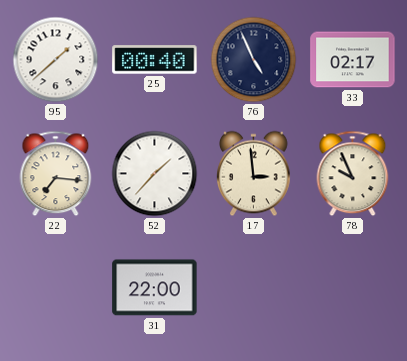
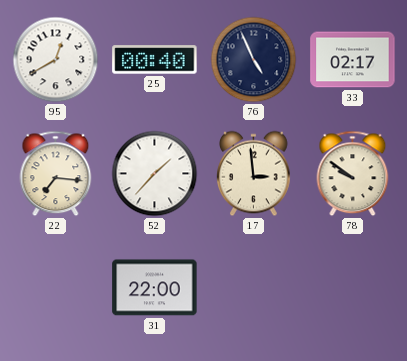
95: 1:38 -> 12:40
78: 9:56 -> 9:51
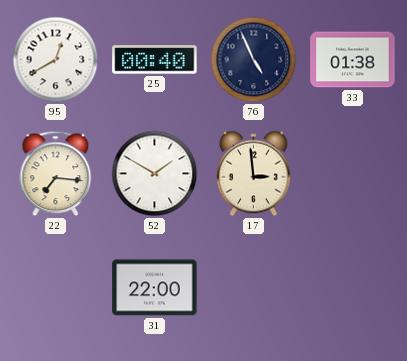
33: 02:17 -> 01:38
52: 1:37 -> 1:50
78: 9:51 -> none
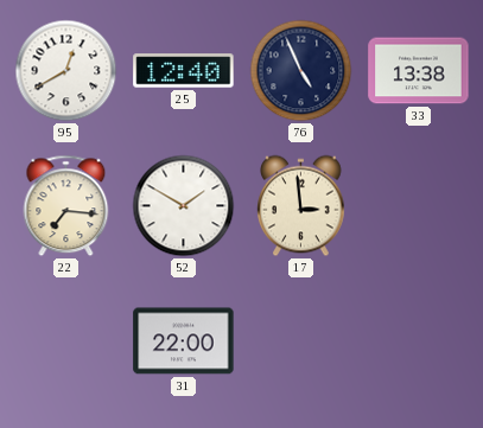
25: 00:40 -> 12:40
33: 01:38 -> 13:38
